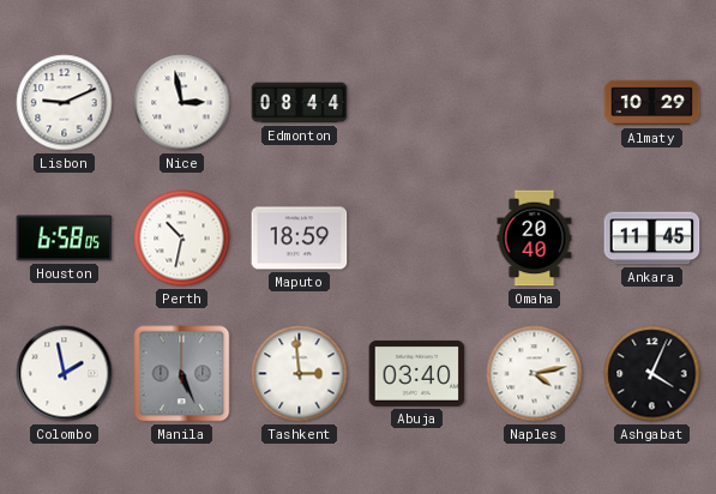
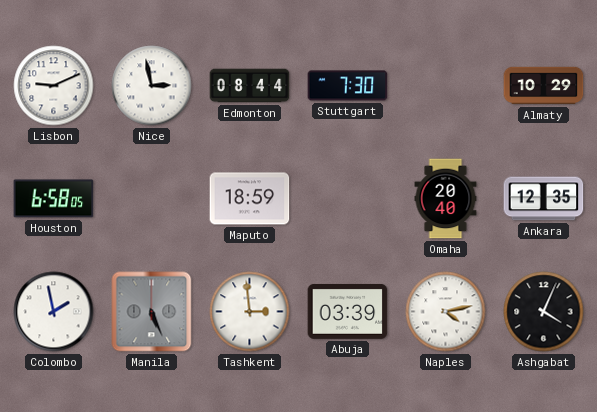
Stuttgart: none -> 7:30
Perth: 10:32 -> none
Ankara: 11:45 -> 12:35
Abuja: 03:40 -> 03:39
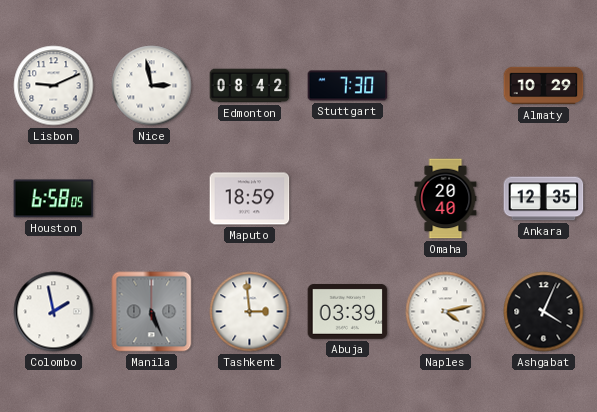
Edmonton: 08:44 -> 08:42
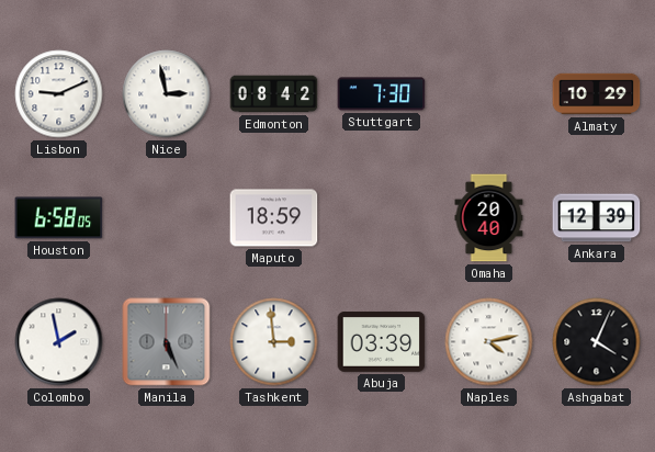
Ankara: 12:35 -> 12:39
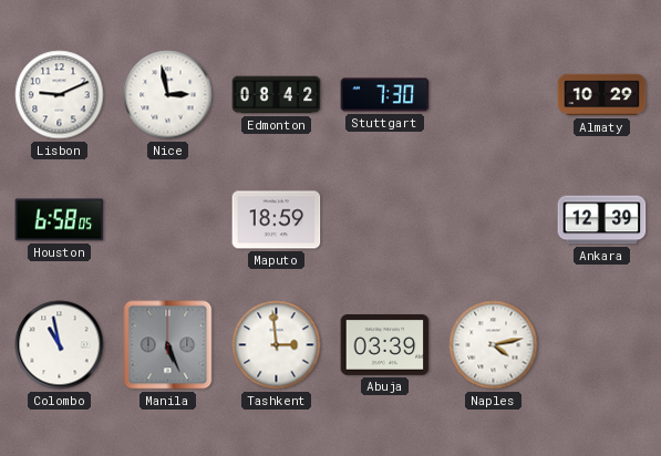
Omaha: 20:40 -> none
Colombo: 1:58 -> 10:58
Ashgabat: 4:04 -> none
